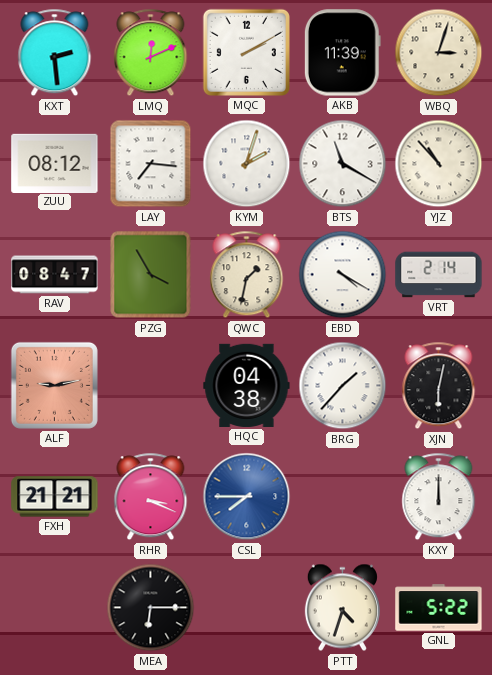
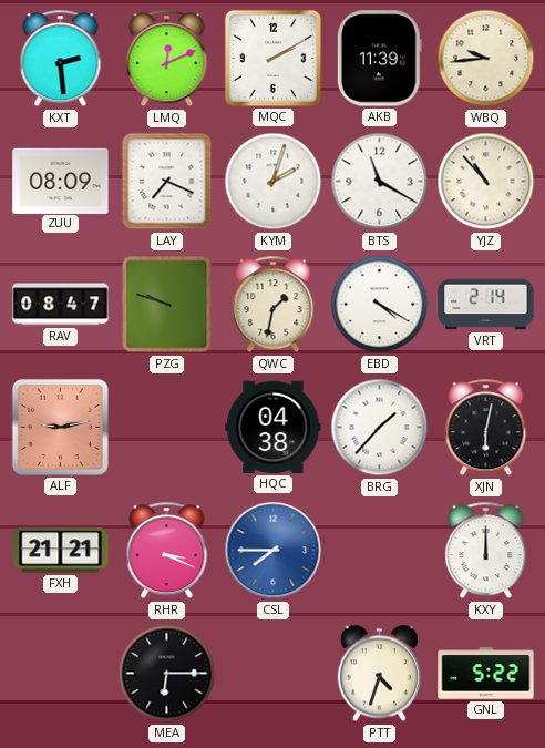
WBQ: 3:03 -> 9:44
ZUU: 08:12 -> 08:09
LAY: 7:16 -> 7:19
PZG: 3:55 -> 9:48
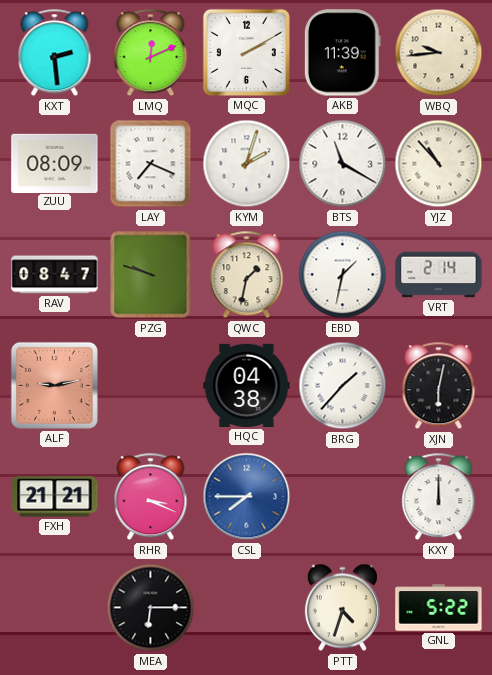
EBD: 4:20 -> 1:32
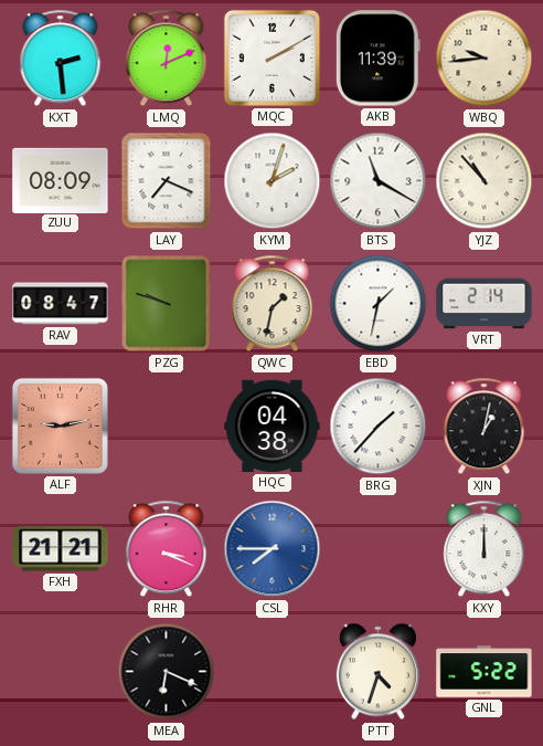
XJN: 6:02 -> 1:02
MEA: 6:15 -> 6:19
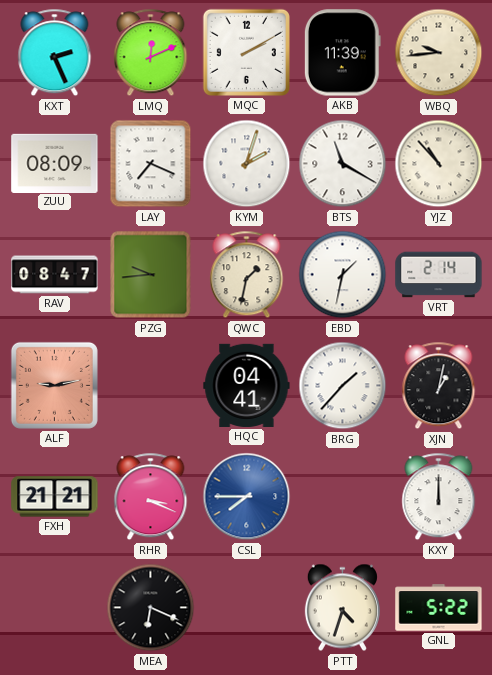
KXT: 2:29 -> 2:26
PZG: 9:48 -> 9:44
HQC: 04:38 -> 04:41
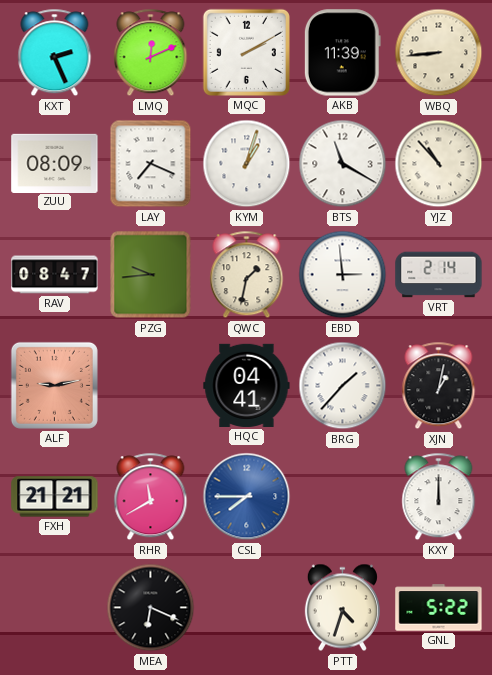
WBQ: 9:44 -> 8:44
KYM: 2:03 -> 1:03
EBD: 1:32 -> 2:59
RHR: 3:19 -> 11:40
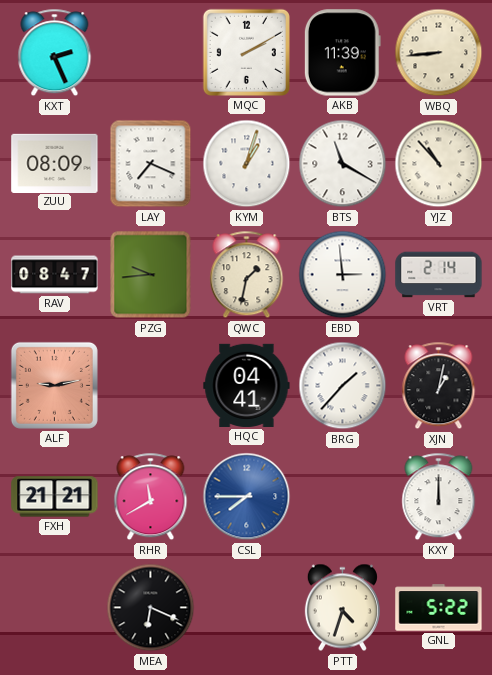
LMQ: 12:11 -> none
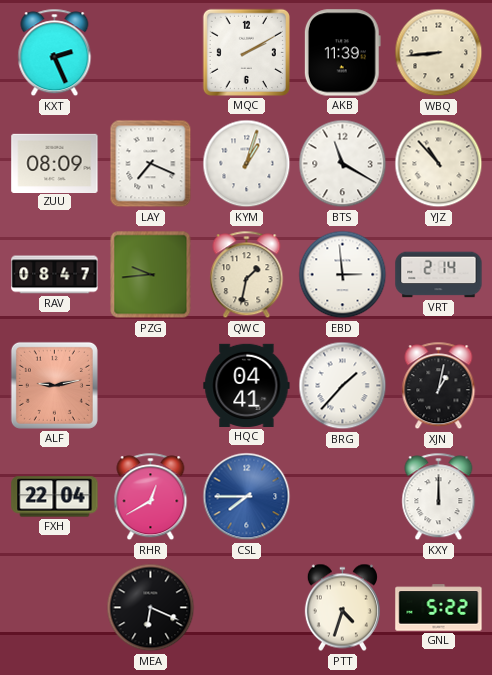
FXH: 21:21 -> 22:04
RHR: 11:40 -> 12:40
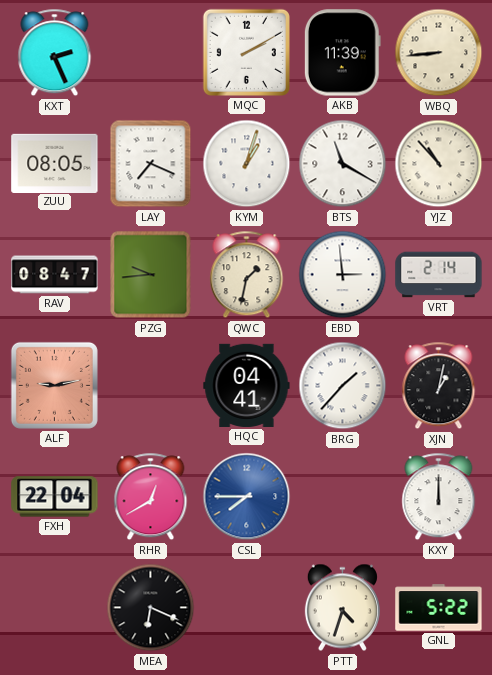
ZUU: 08:09 -> 08:05
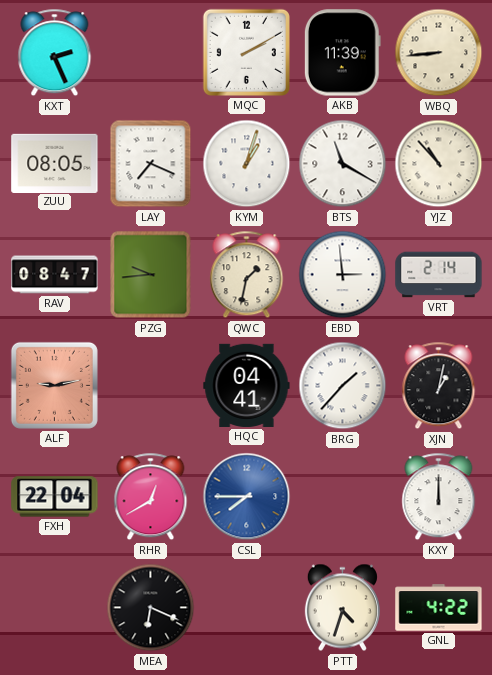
GNL: 5:22 -> 4:22
